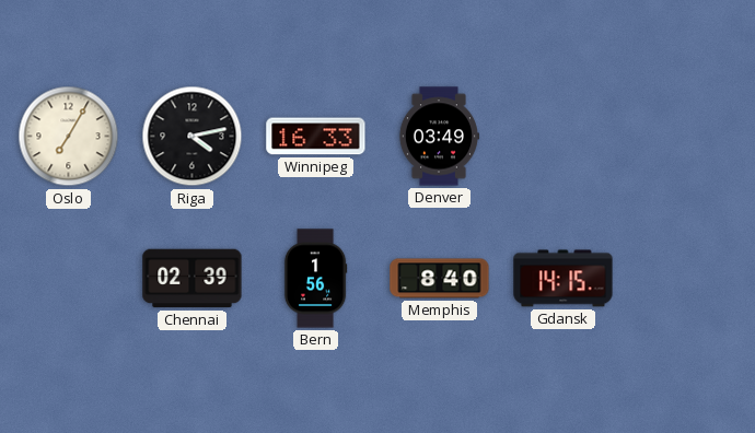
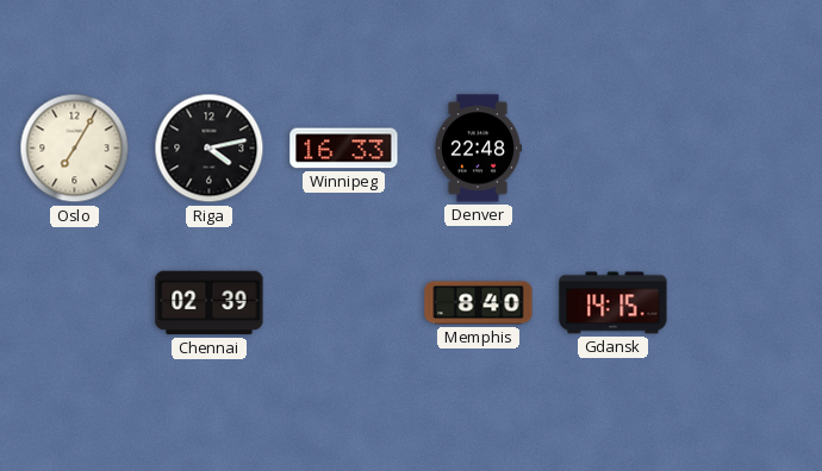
Denver: 03:49 -> 22:48
Bern: 1:56 -> none
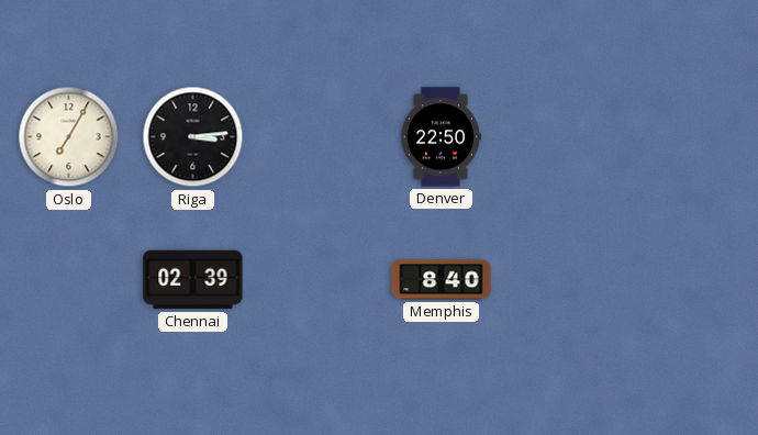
Riga: 4:13 -> 3:14
Winnipeg: 16:33 -> none
Denver: 22:48 -> 22:50
Gdansk: 14:15 -> none
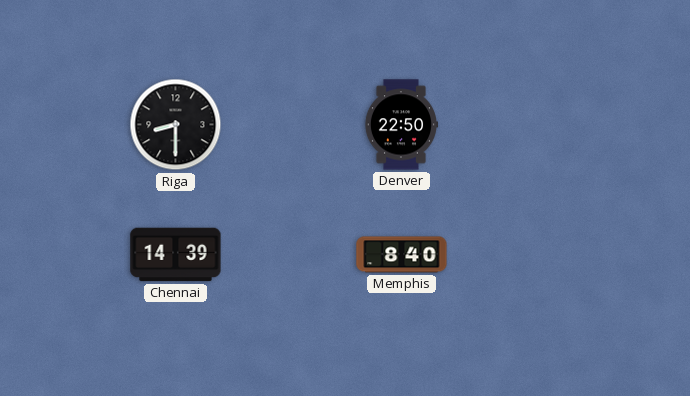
Oslo: 7:05 -> none
Riga: 3:14 -> 8:30
Chennai: 02:39 -> 14:39
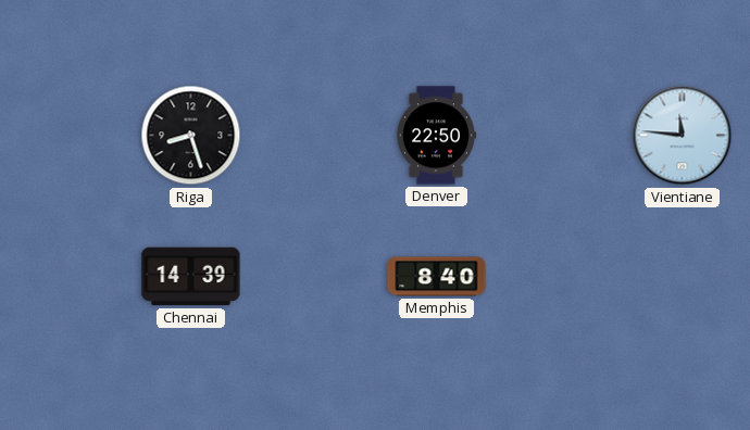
Riga: 8:30 -> 8:27
Vientiane: none -> 11:46
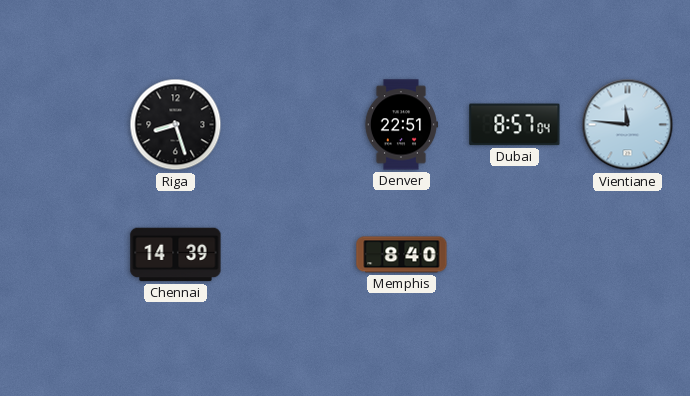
Denver: 22:50 -> 22:51
Dubai: none -> 8:57
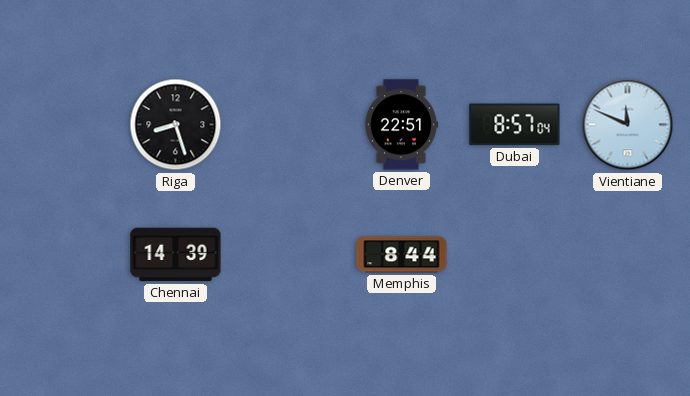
Vientiane: 11:46 -> 11:49
Memphis: 8:40 -> 8:44
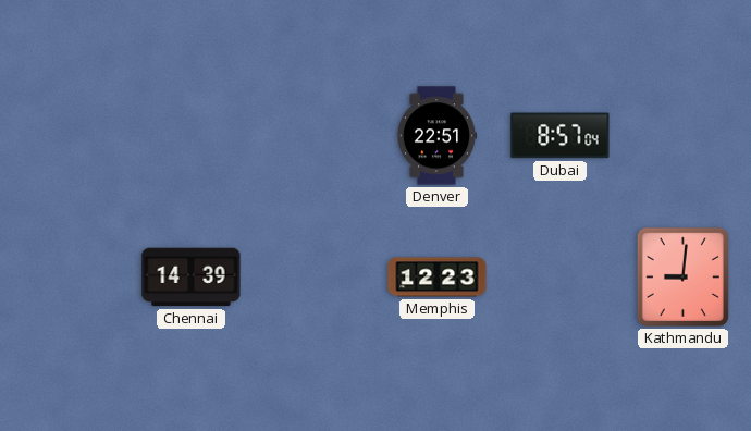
Riga: 8:27 -> none
Vientiane: 11:49 -> none
Memphis: 8:44 -> 12:23
Kathmandu: none -> 9:01
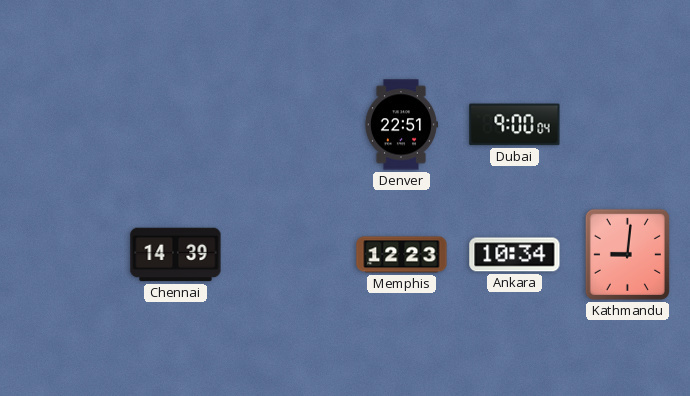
Dubai: 8:57 -> 9:00
Ankara: none -> 10:34
